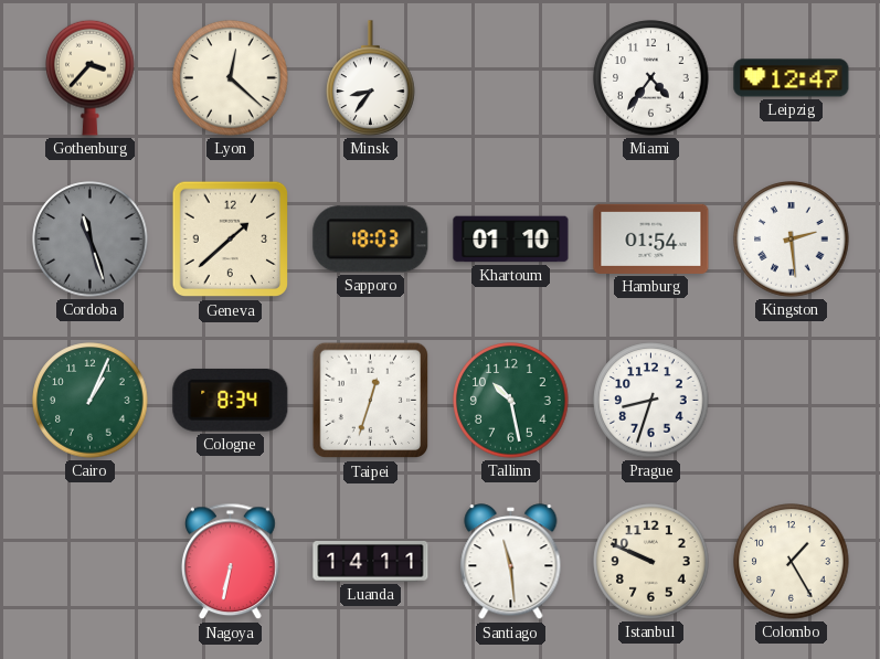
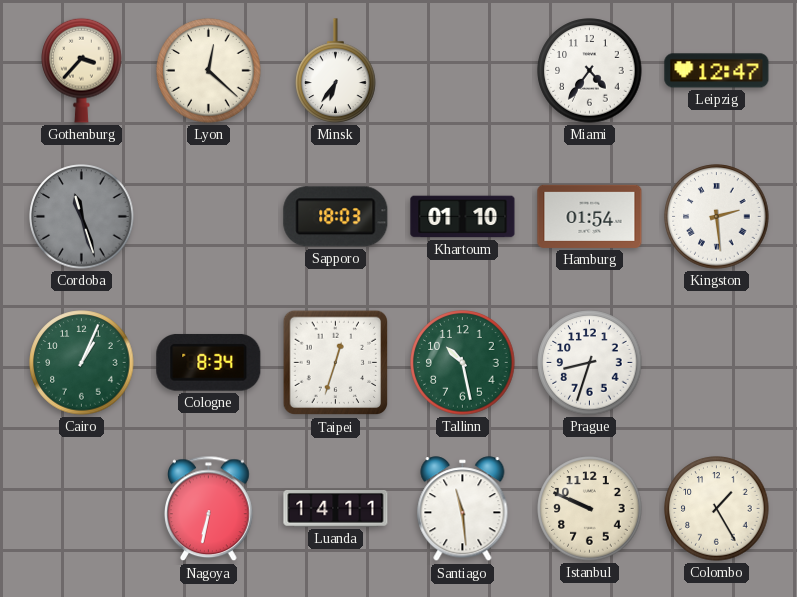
Minsk: 8:36 -> 6:36
Geneva: 1:38 -> none
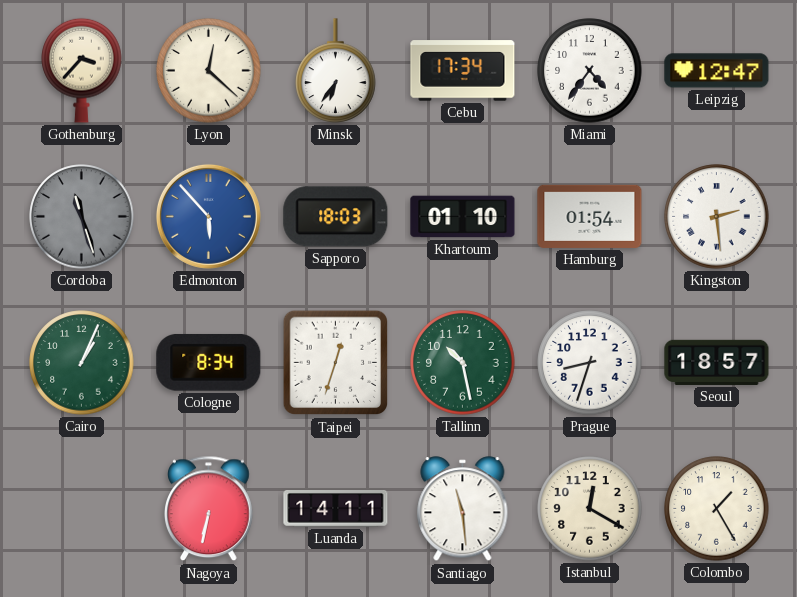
Cebu: none -> 17:34
Edmonton: none -> 5:53
Seoul: none -> 18:57
Istanbul: 9:49 -> 12:20
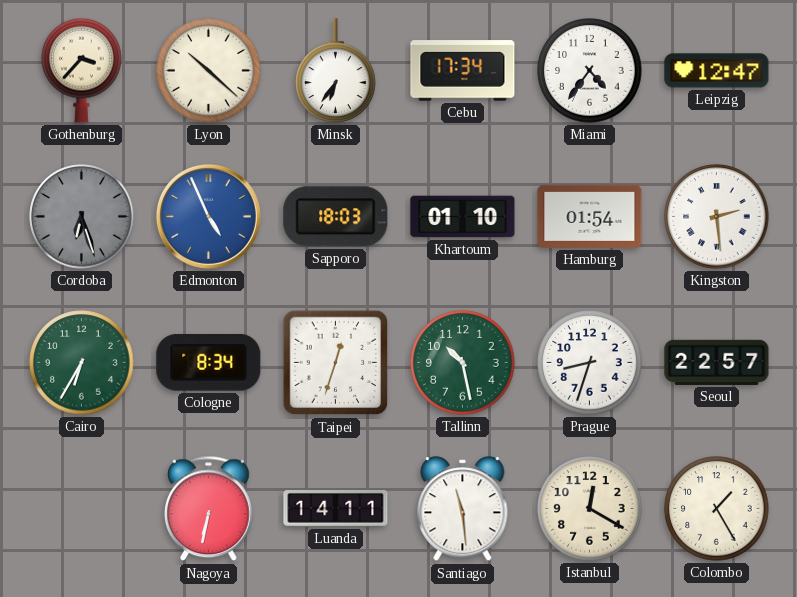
Lyon: 12:22 -> 10:22
Cordoba: 11:27 -> 6:27
Edmonton: 5:53 -> 4:56
Cairo: 1:04 -> 6:35
Seoul: 18:57 -> 22:57
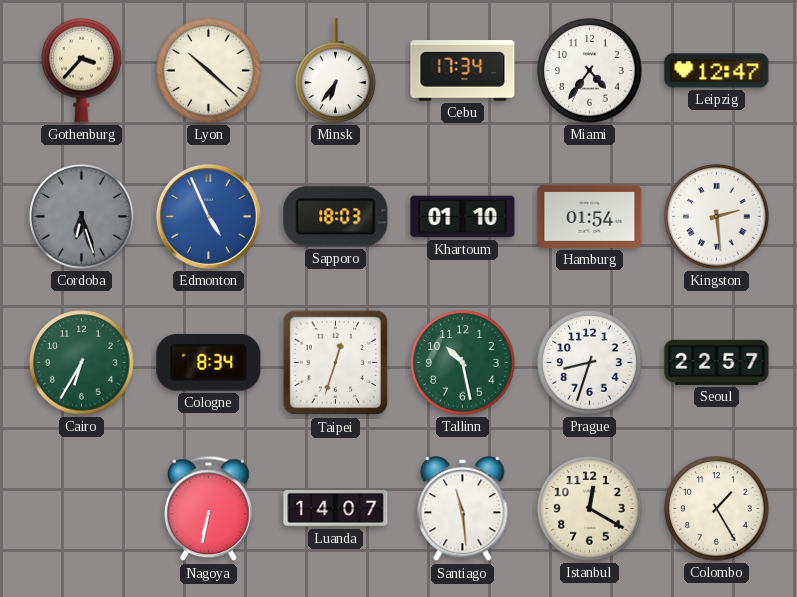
Luanda: 14:11 -> 14:07
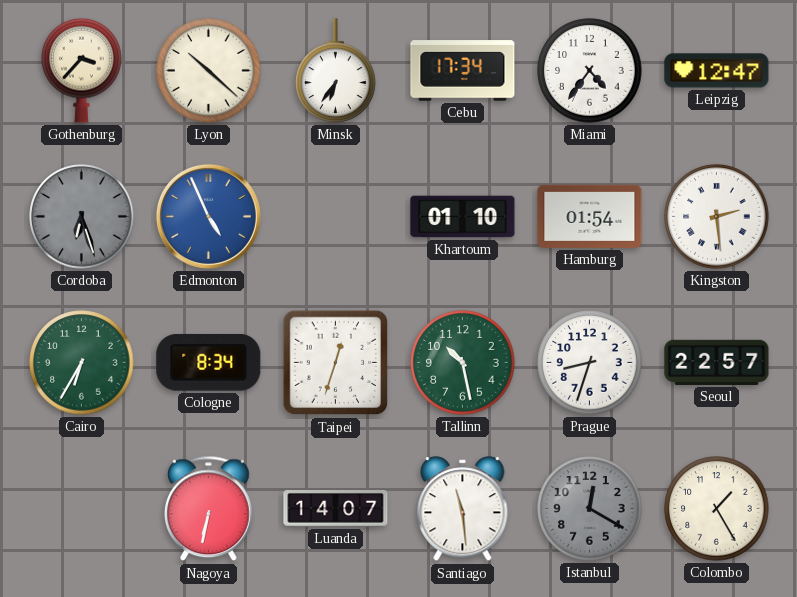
Sapporo: 18:03 -> none
Istanbul dial: cream -> grey
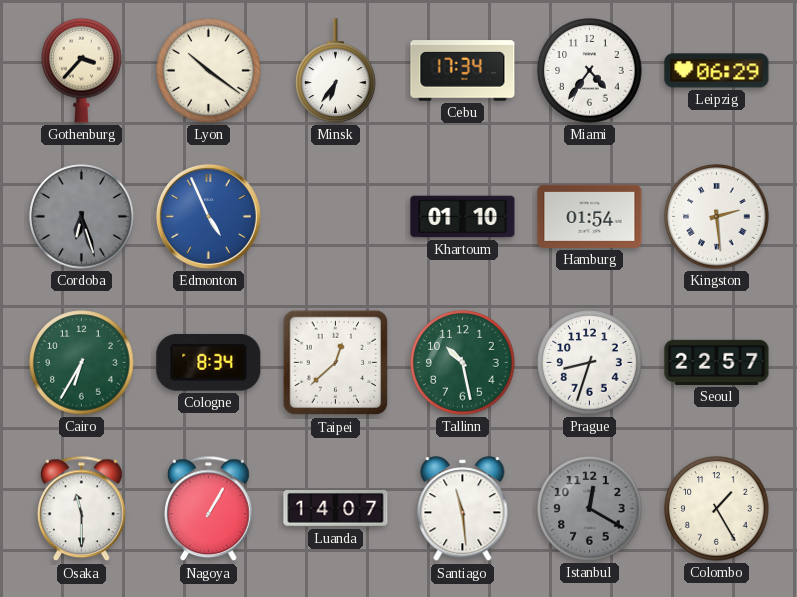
Lyon: 10:22 -> 10:21
Leipzig: 12:47 -> 06:29
Taipei: 12:33 -> 12:38
Osaka: none -> 11:30
Nagoya: 6:32 -> 1:05
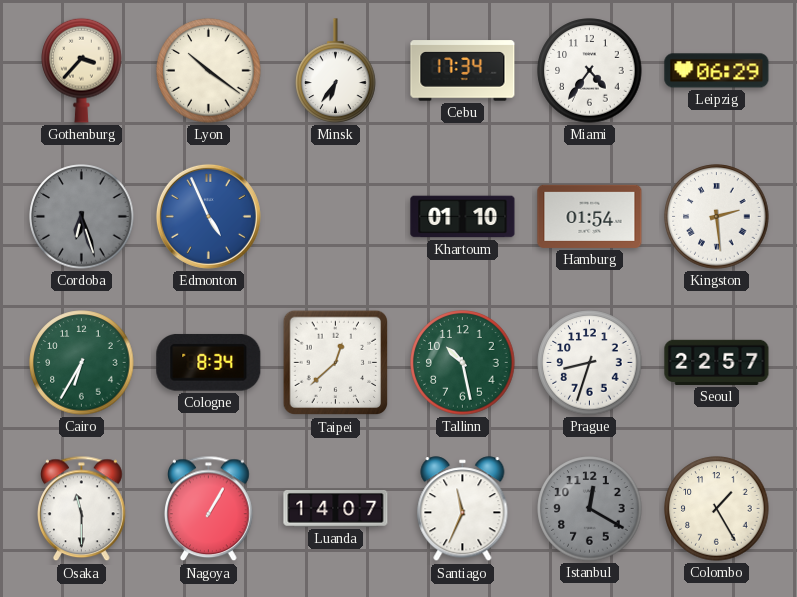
Santiago: 11:29 -> 11:34
